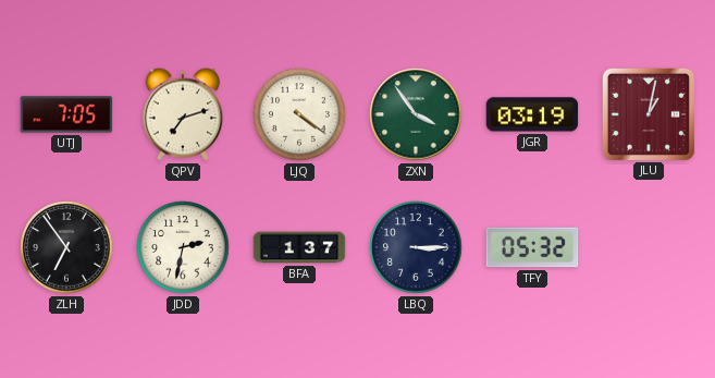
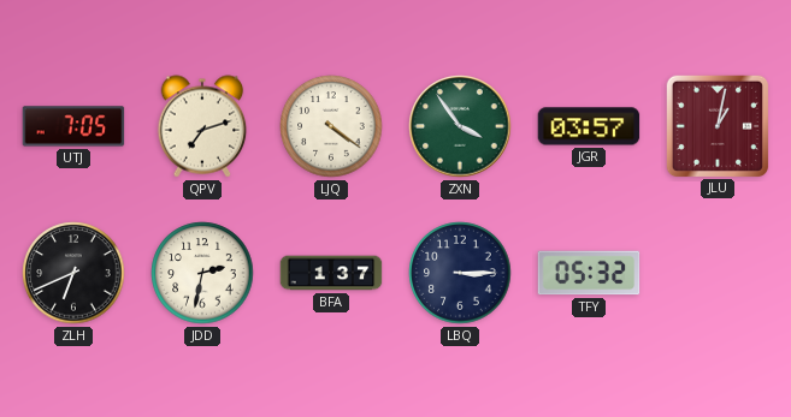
JGR: 03:19 -> 03:57
ZLH: 6:54 -> 6:41
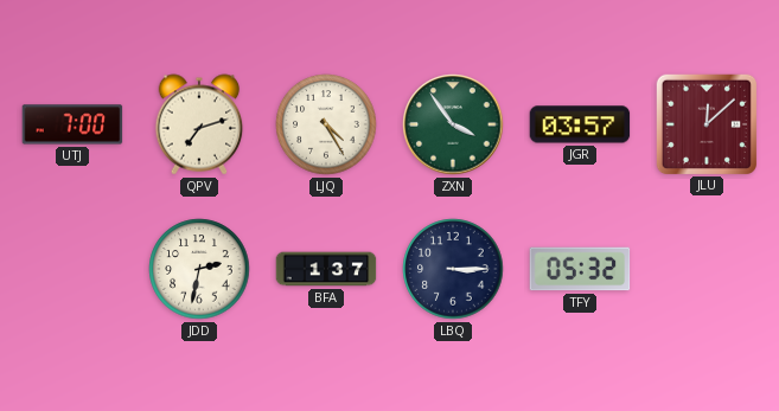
UTJ: 7:05 -> 7:00
LJQ: 4:21 -> 4:25
JLU: 1:02 -> 12:08
ZLH: 6:41 -> none
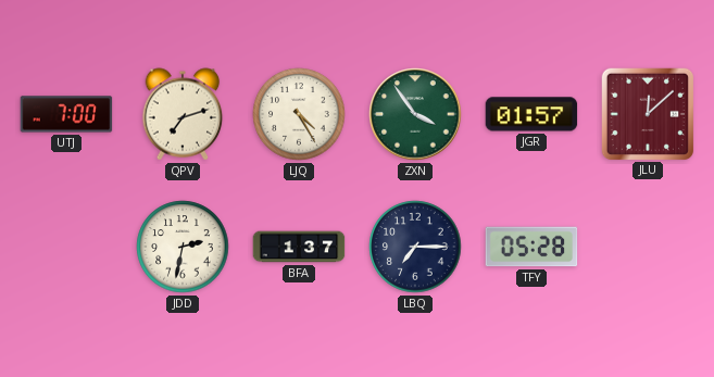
JGR: 03:57 -> 01:57
LBQ: 3:15 -> 7:15
TFY: 05:32 -> 05:28
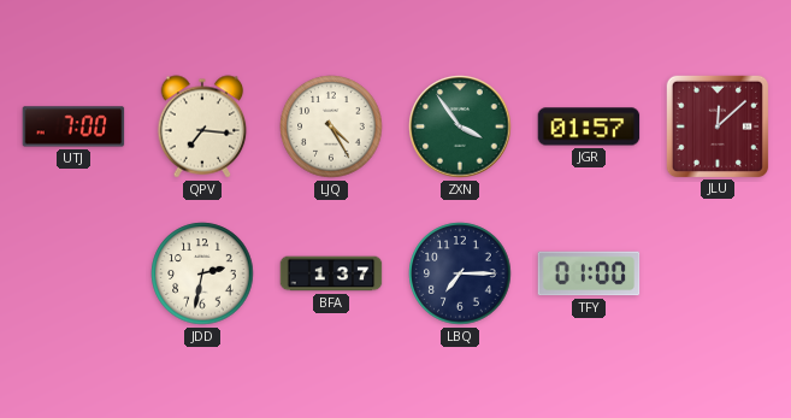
QPV: 7:12 -> 7:16
TFY: 05:28 -> 01:00
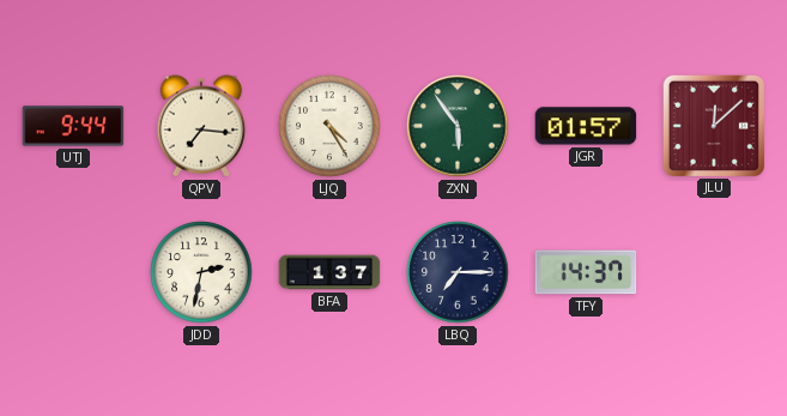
UTJ: 7:00 -> 9:44
ZXN: 3:54 -> 5:54
TFY: 01:00 -> 14:37
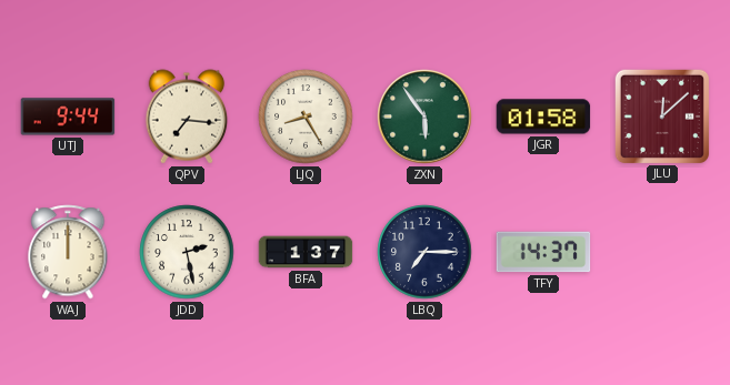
LJQ: 4:25 -> 8:25
JGR: 01:57 -> 01:58
WAJ: none -> 12:00
JDD: 2:32 -> 2:28
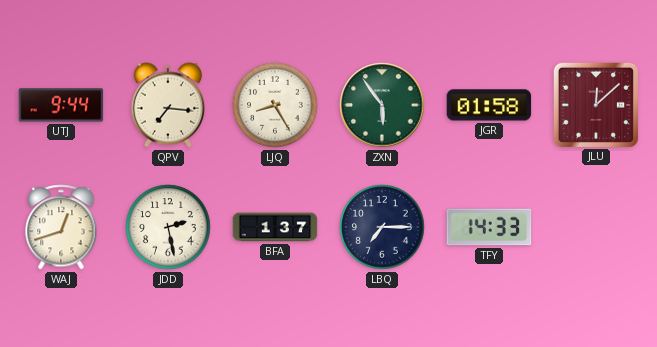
WAJ: 12:00 -> 12:42
TFY: 14:37 -> 14:33
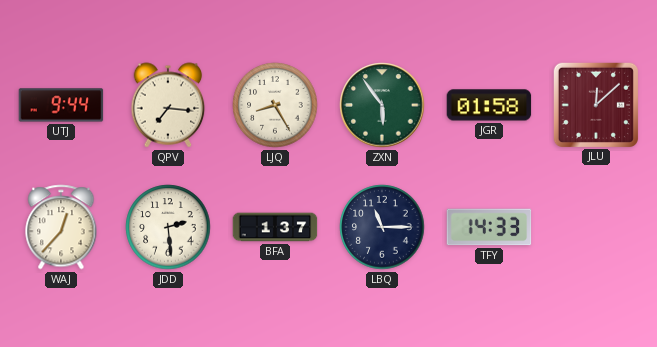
WAJ: 12:42 -> 12:37
JDD: 2:28 -> 2:29
LBQ: 7:15 -> 11:15
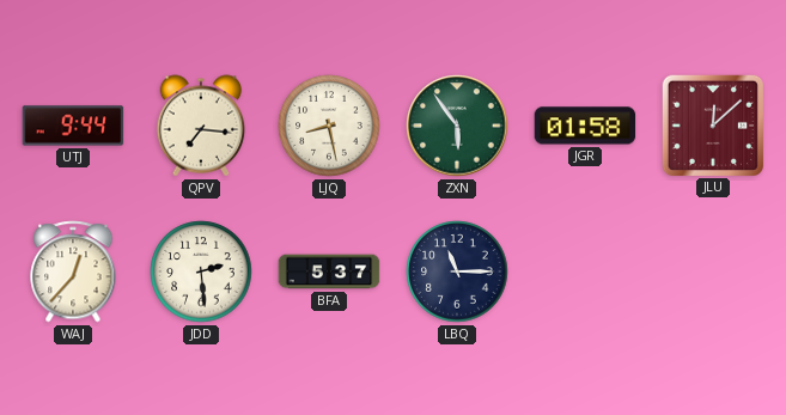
LJQ: 8:25 -> 8:28
BFA: 1:37 -> 5:37
TFY: 14:33 -> none
